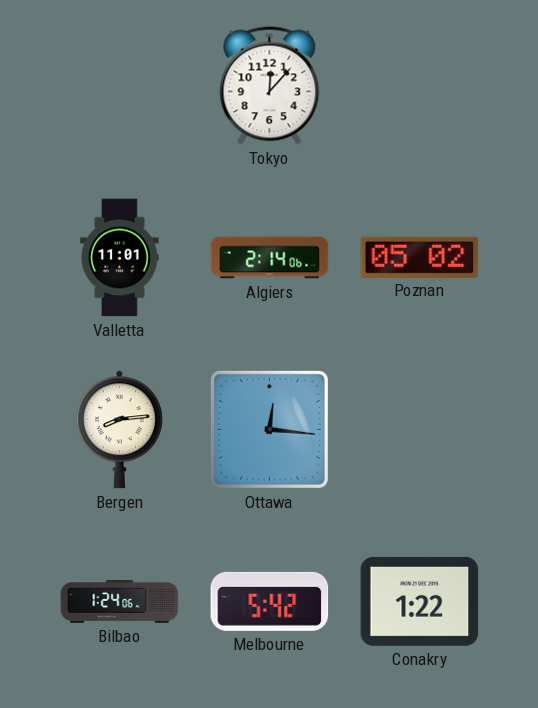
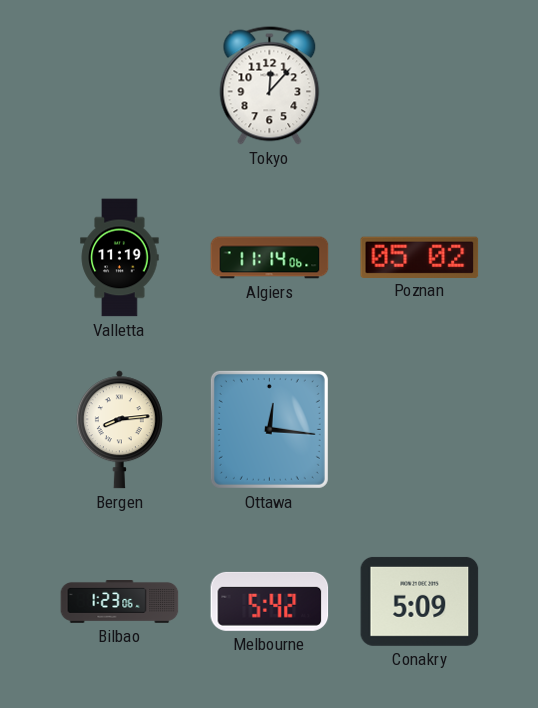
Valletta: 11:01 -> 11:19
Algiers: 2:14 -> 11:14
Bilbao: 1:24 -> 1:23
Conakry: 1:22 -> 5:09
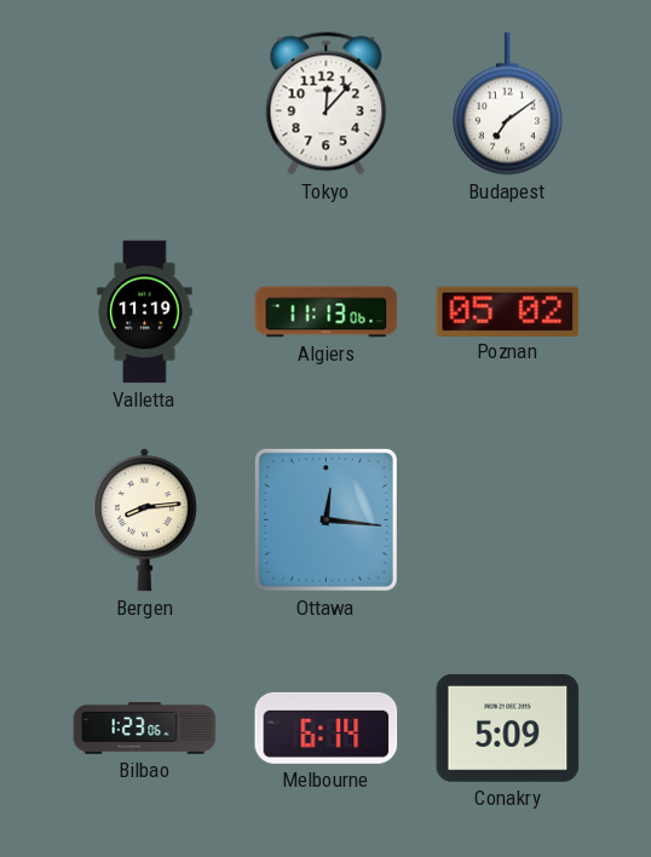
Budapest: none -> 7:09
Algiers: 11:14 -> 11:13
Melbourne: 5:42 -> 6:14
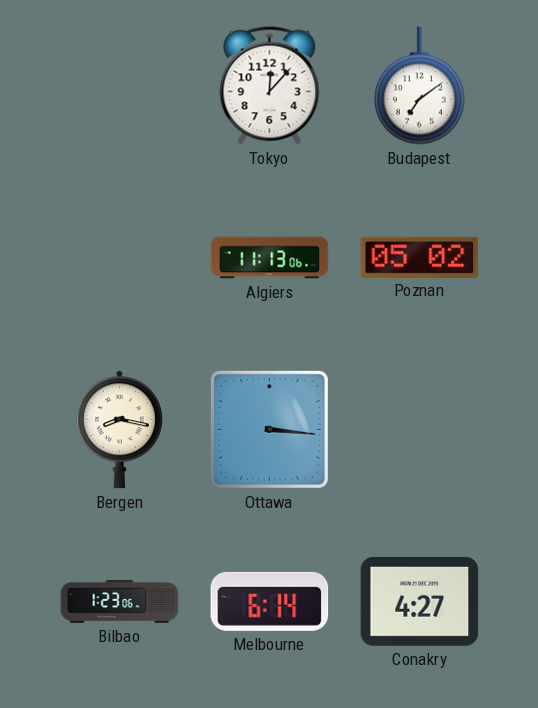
Valletta: 11:19 -> none
Bergen: 8:14 -> 8:17
Ottawa: 12:16 -> 3:16
Conakry: 5:09 -> 4:27
